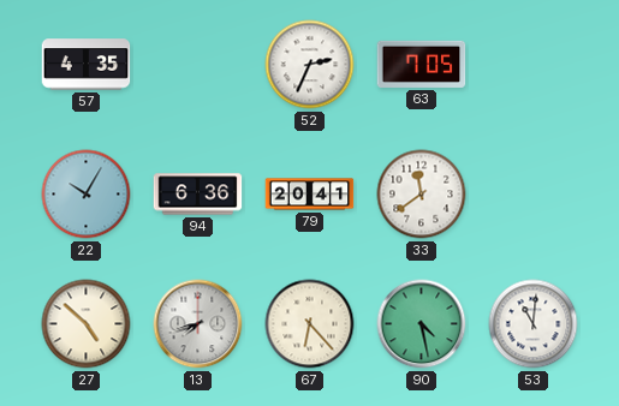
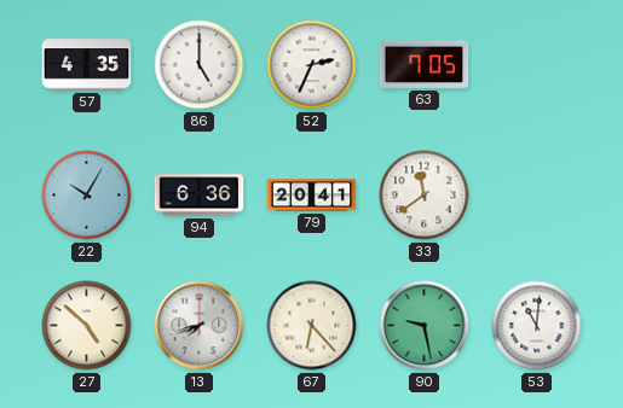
86: none -> 5:00
90: 4:28 -> 9:28
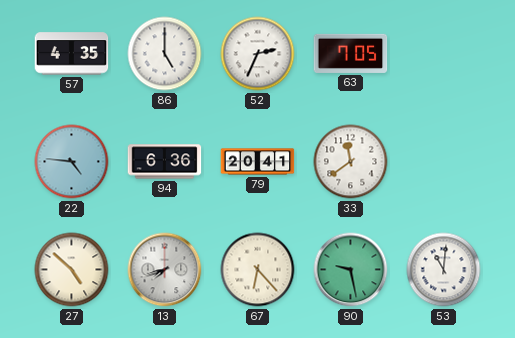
22: 10:05 -> 4:46
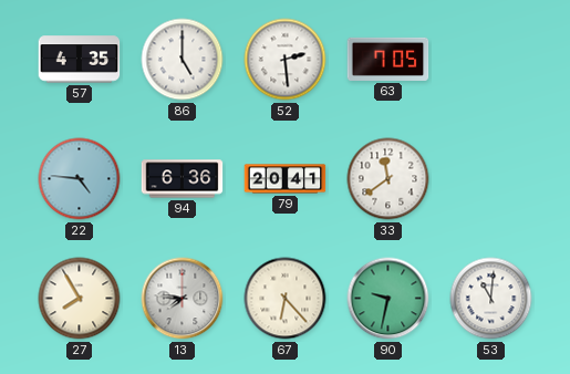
52: 2:34 -> 2:29
27: 4:52 -> 7:55
13: 7:42 -> 7:46
90: 9:28 -> 9:32
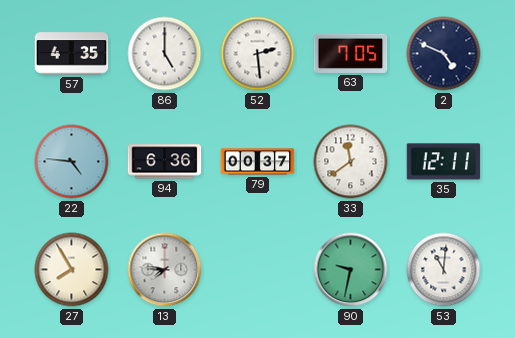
2: none -> 4:49
79: 20:41 -> 00:37
35: none -> 12:11
67: 6:23 -> none
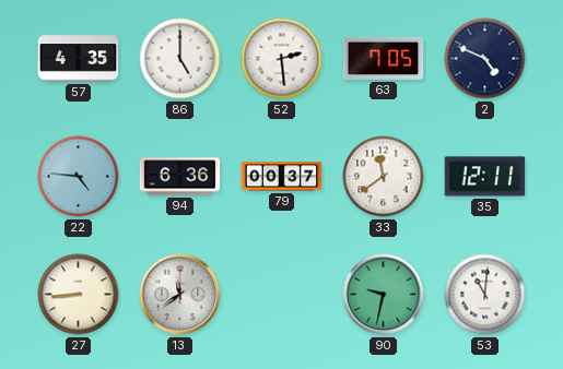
27: 7:55 -> 8:44
13: 7:46 -> 11:39
